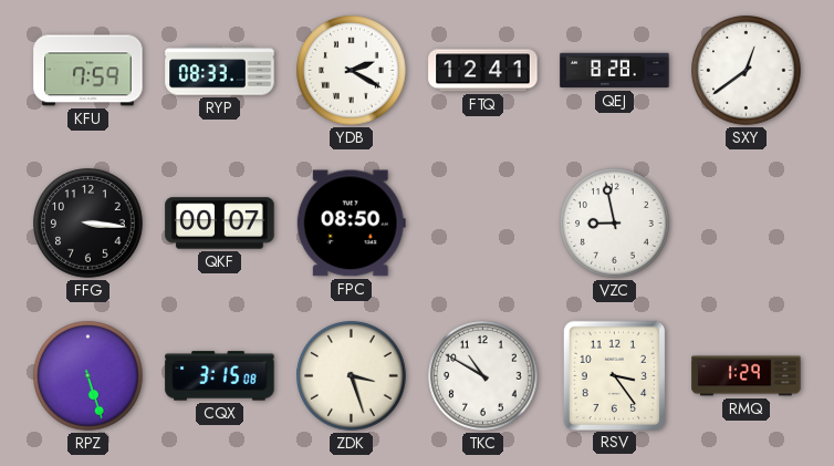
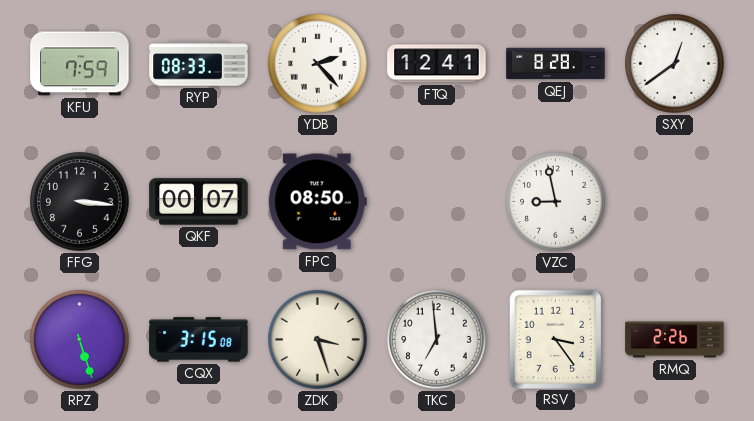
YDB: 2:20 -> 2:23
TKC: 10:50 -> 6:59
RMQ: 1:29 -> 2:26
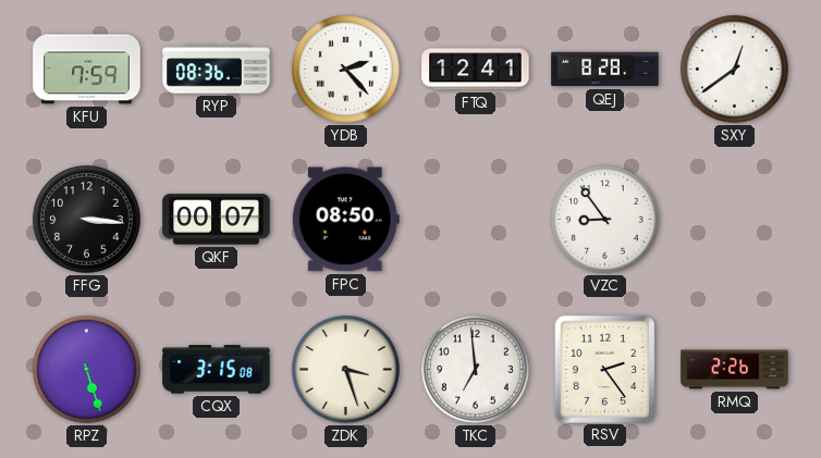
RYP: 08:33 -> 08:36
VZC: 8:58 -> 8:54
RSV: 3:24 -> 2:24
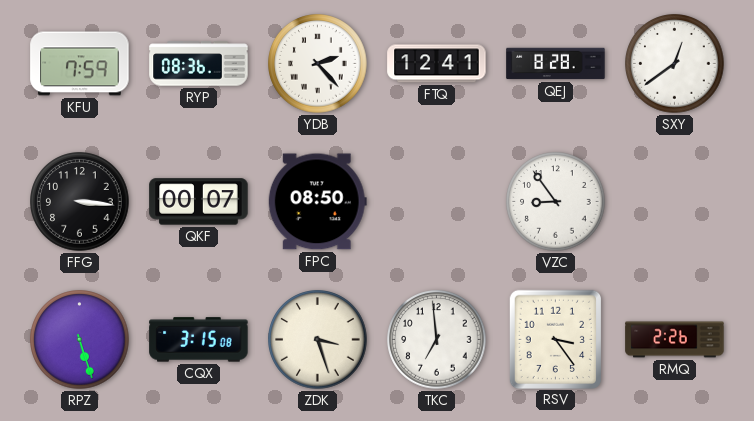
RSV: 2:24 -> 3:24
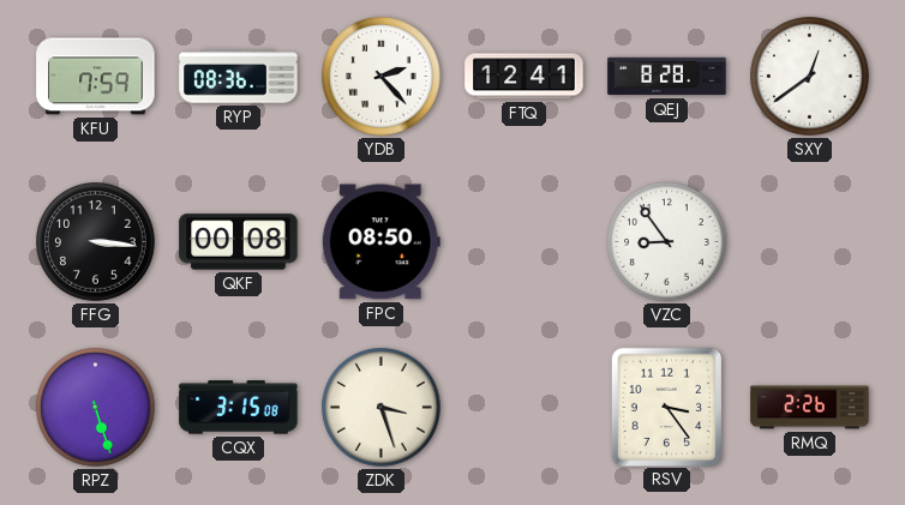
QKF: 00:07 -> 00:08
TKC: 6:59 -> none
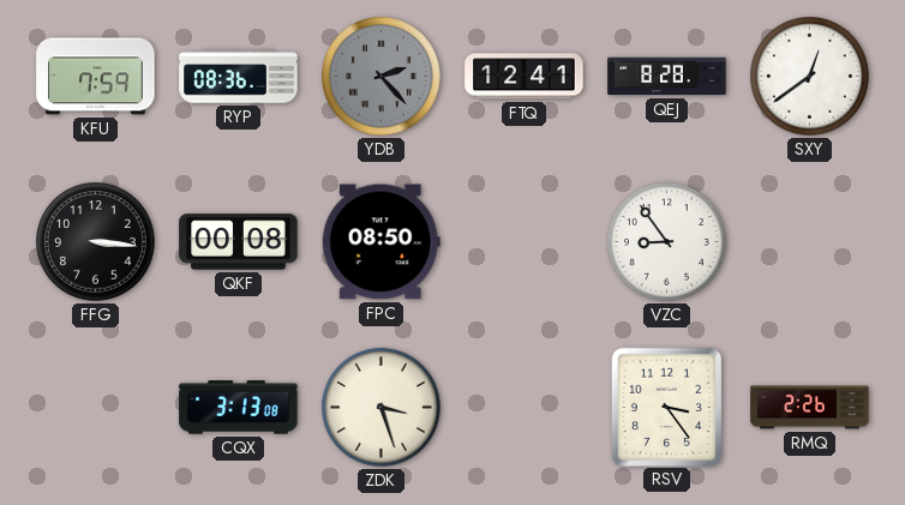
YDB dial: white -> grey
RPZ: 5:27 -> none
CQX: 3:15 -> 3:13
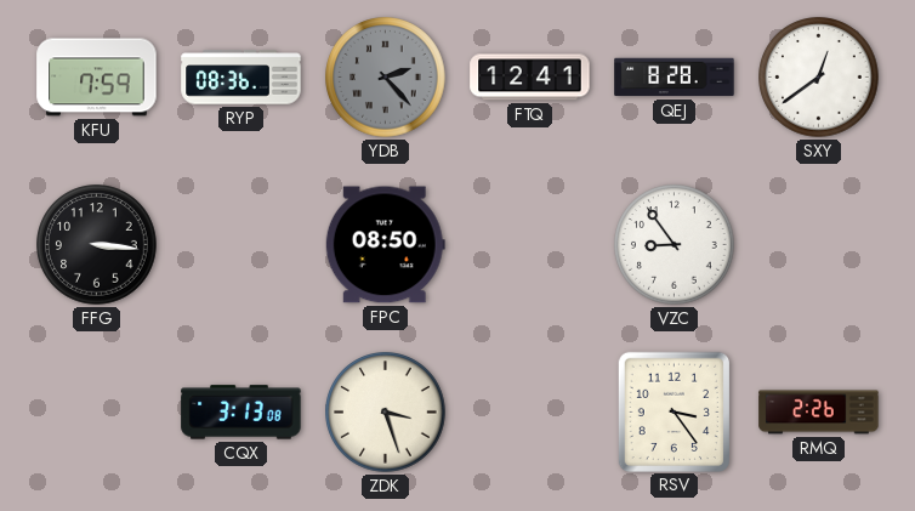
QKF: 00:08 -> none
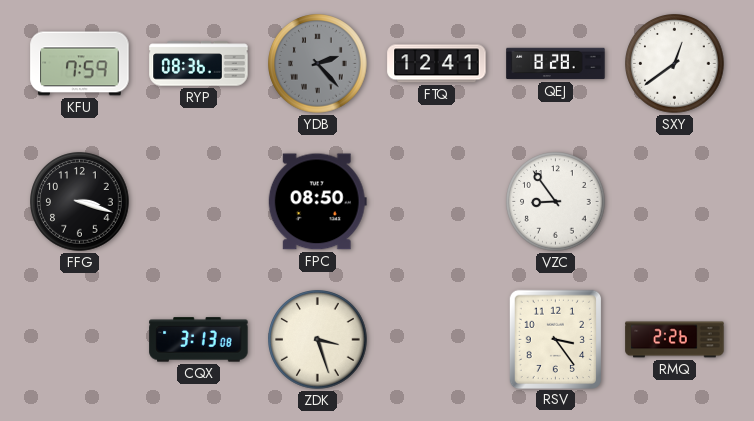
FFG: 3:16 -> 3:18
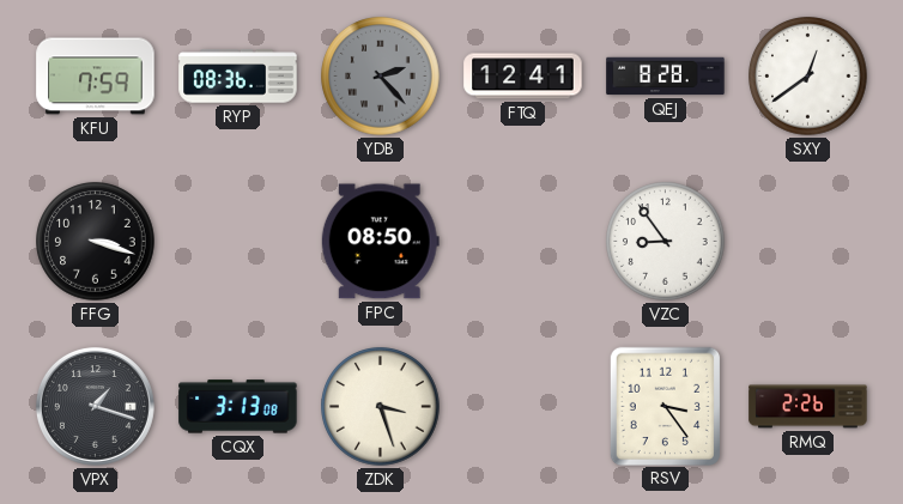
VPX: none -> 1:18
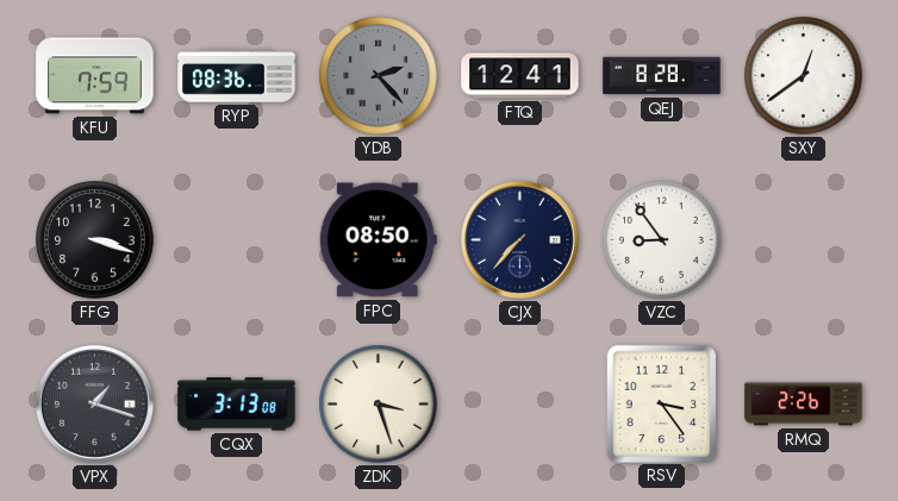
CJX: none -> 7:37
